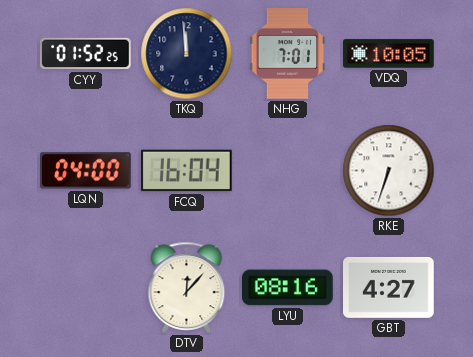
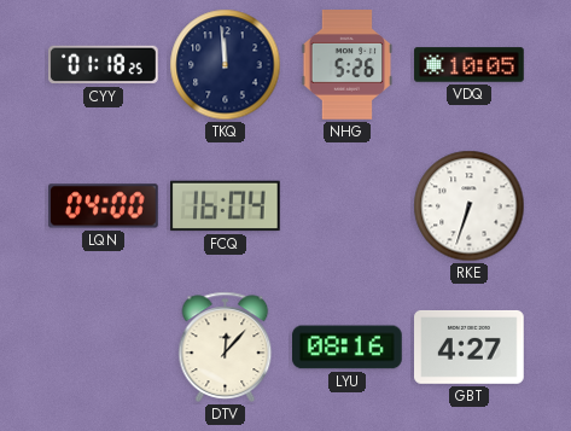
CYY: 01:52 -> 01:18
NHG: 7:01 -> 5:26
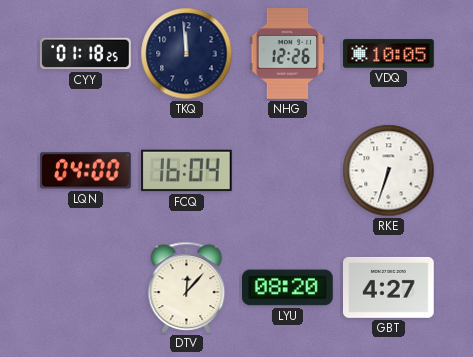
NHG: 5:26 -> 12:26
LYU: 08:16 -> 08:20
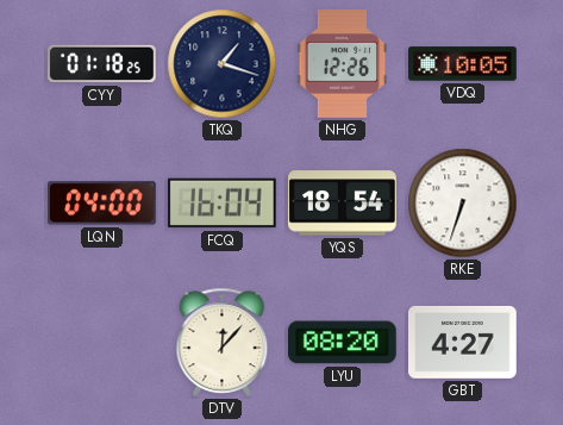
TKQ: 11:59 -> 1:18
YQS: none -> 18:54
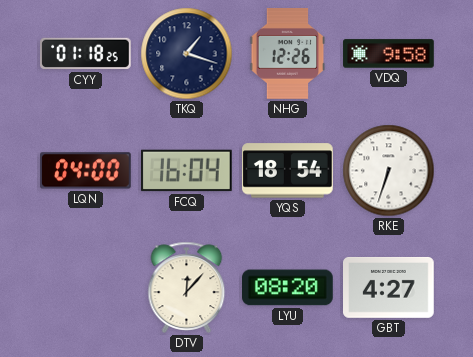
VDQ: 10:05 -> 9:58
